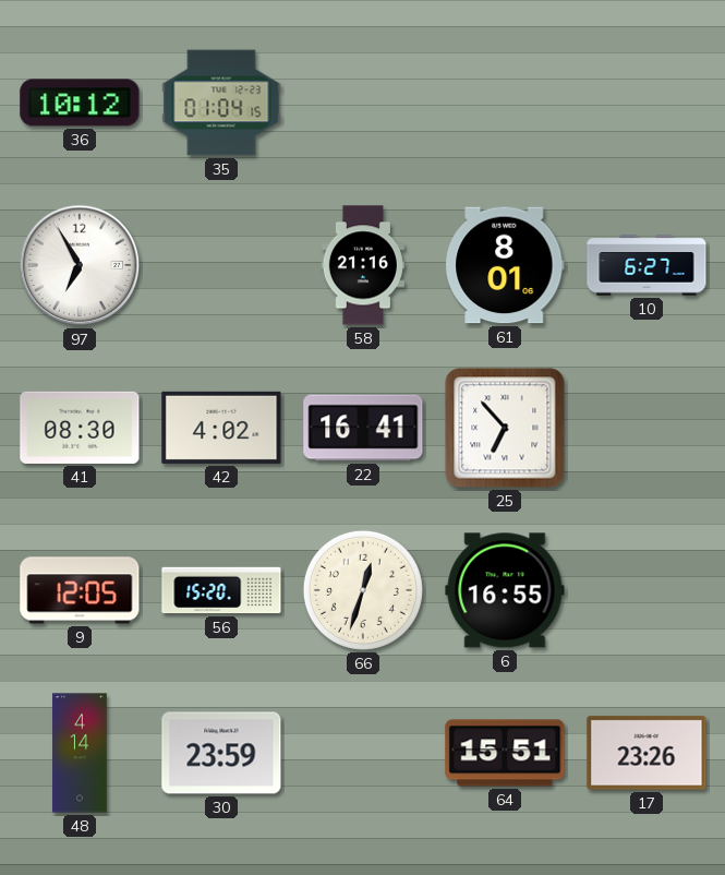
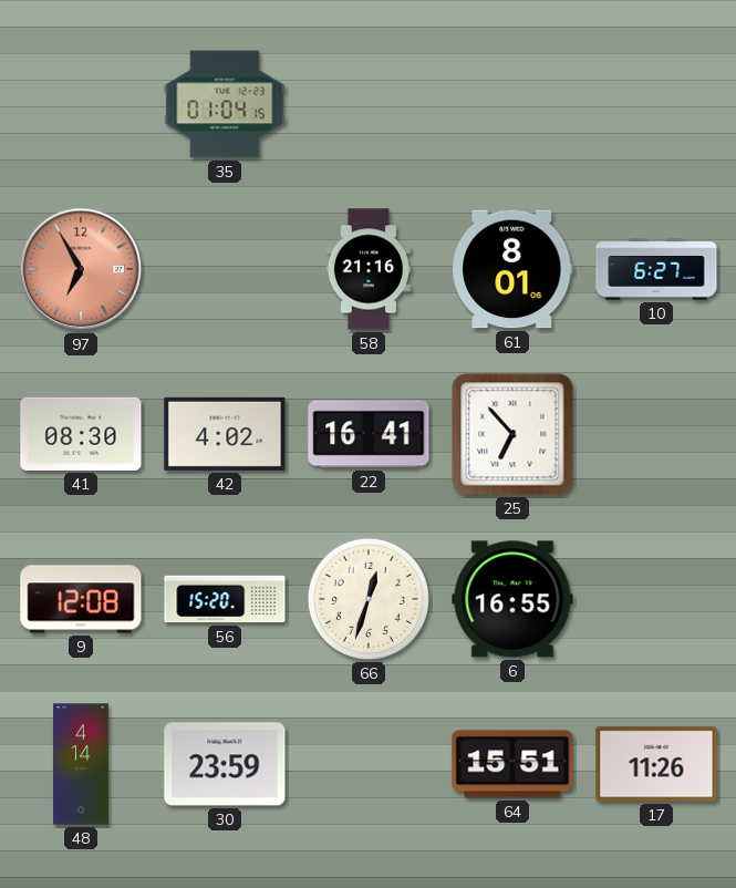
36: 10:12 -> none
97 dial: white -> salmon
9: 12:05 -> 12:08
17: 23:26 -> 11:26
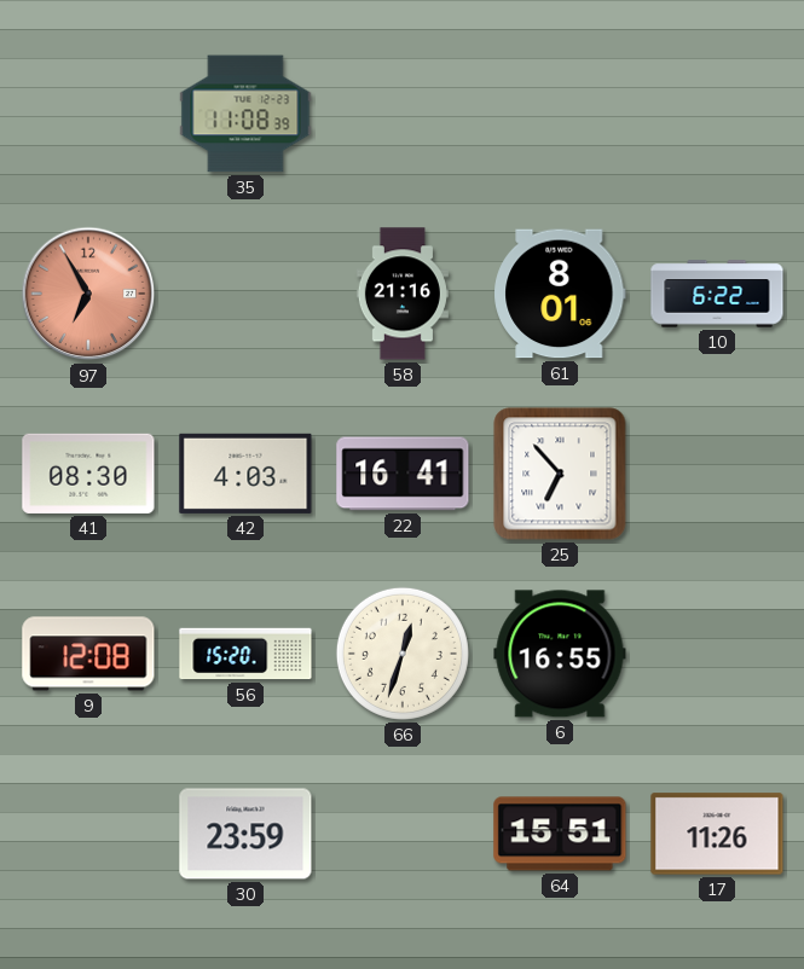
35: 01:04 -> 11:08
10: 6:27 -> 6:22
42: 4:02 -> 4:03
48: 4:14 -> none
